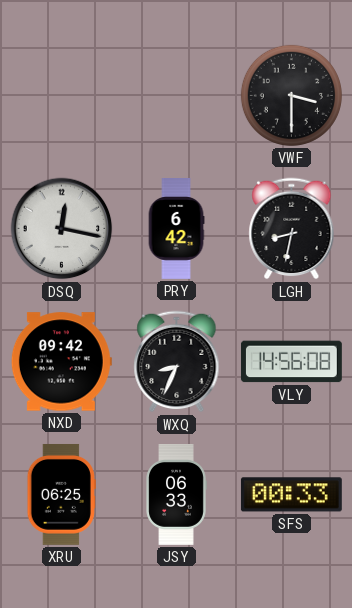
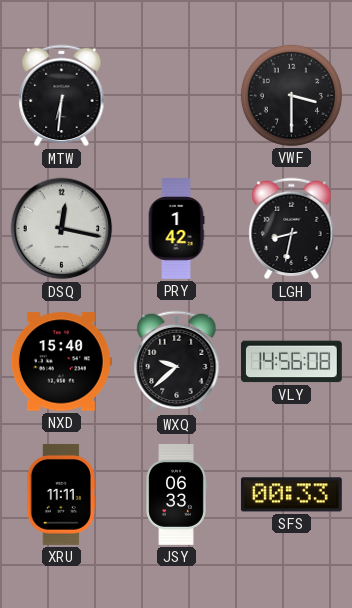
MTW: none -> 6:31
PRY: 6:42 -> 1:42
NXD: 09:42 -> 15:40
WXQ: 8:34 -> 9:38
XRU: 06:25 -> 11:11
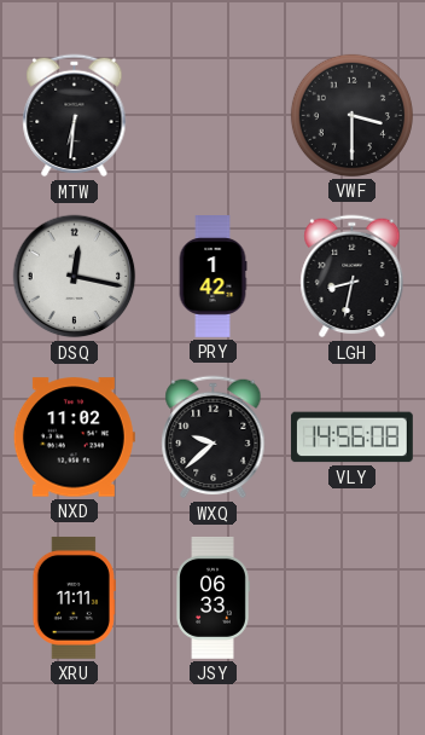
NXD: 15:40 -> 11:02
SFS: 00:33 -> none
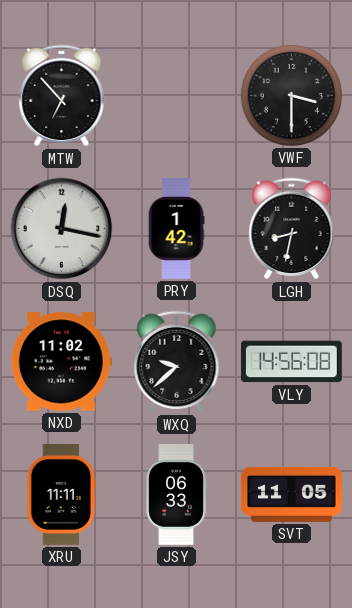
MTW: 6:31 -> 6:53
SVT: none -> 11:05
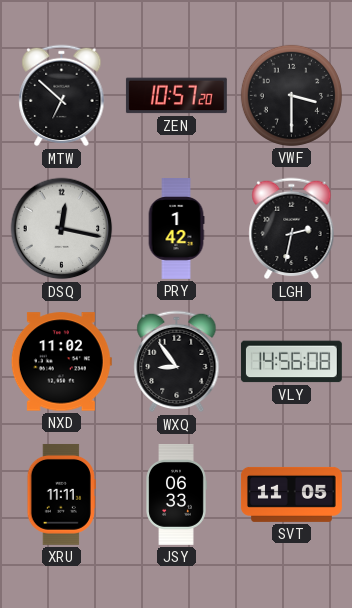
MTW: 6:53 -> 6:52
ZEN: none -> 10:57
LGH: 8:32 -> 2:32
WXQ: 9:38 -> 8:54
